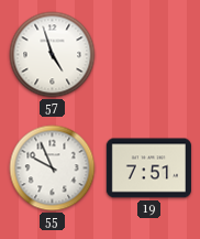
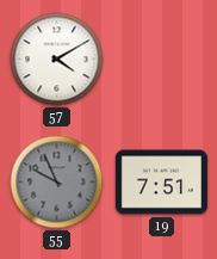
57: 4:57 -> 4:10
55 dial: white -> grey
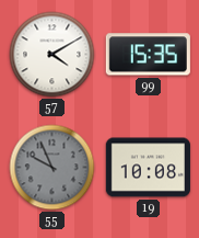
99: none -> 15:35
19: 7:51 -> 10:08
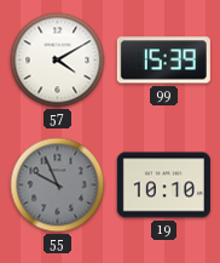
99: 15:35 -> 15:39
19: 10:08 -> 10:10
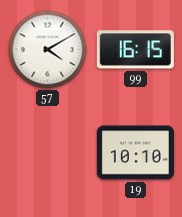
99: 15:39 -> 16:15
55: 9:56 -> none
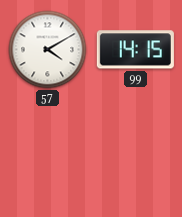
99: 16:15 -> 14:15
19: 10:10 -> none
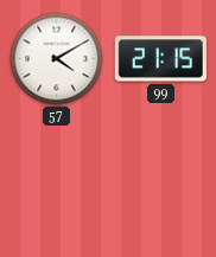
99: 14:15 -> 21:15
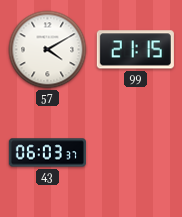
43: none -> 06:03
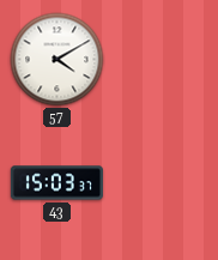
99: 21:15 -> none
43: 06:03 -> 15:03
